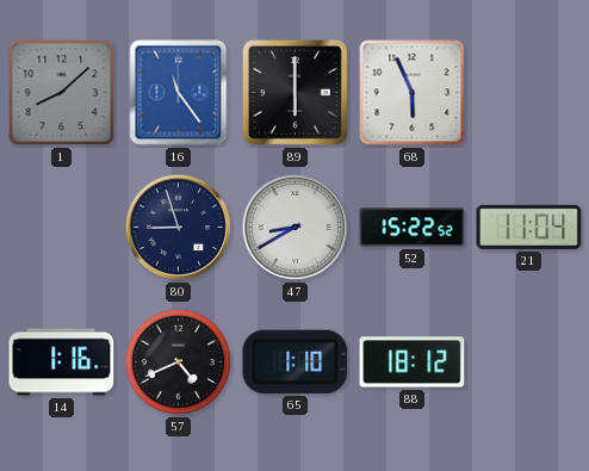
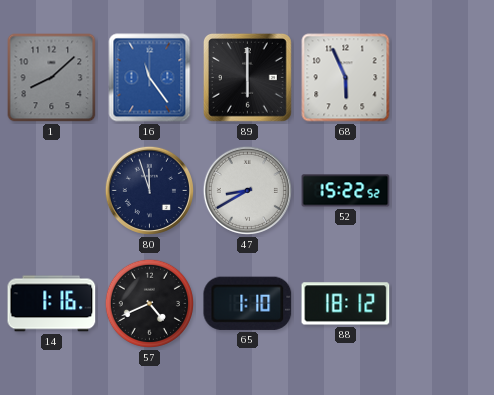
80: 8:57 -> 11:57
21: 11:04 -> none
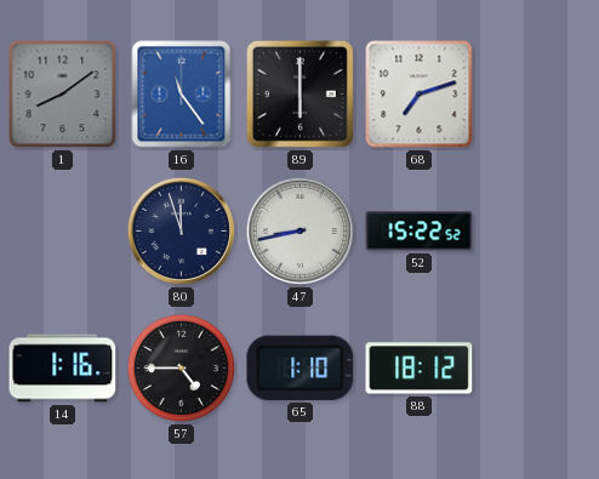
1: 8:08 -> 8:09
68: 5:56 -> 7:12
47: 8:40 -> 8:43
57: 4:41 -> 4:45
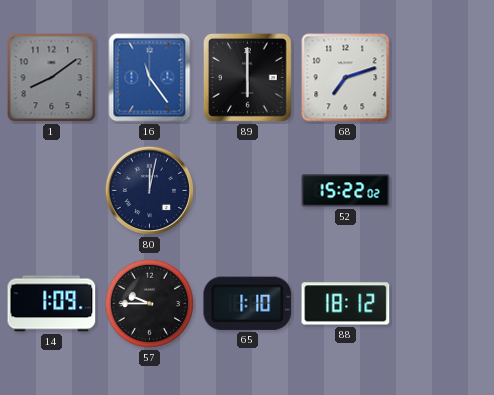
80: 11:57 -> 12:02
47: 8:43 -> none
52: 15:22:52 -> 15:22:02
14: 1:16 -> 1:09
57: 4:45 -> 9:45
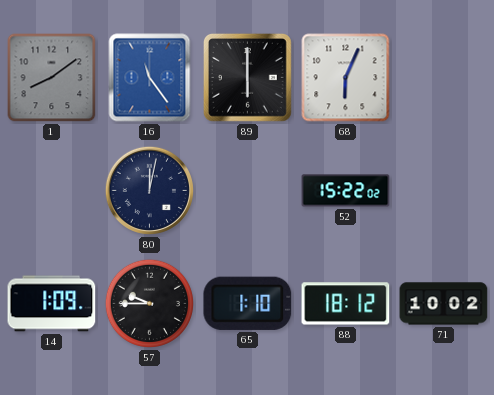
68: 7:12 -> 6:04
71: none -> 10:02
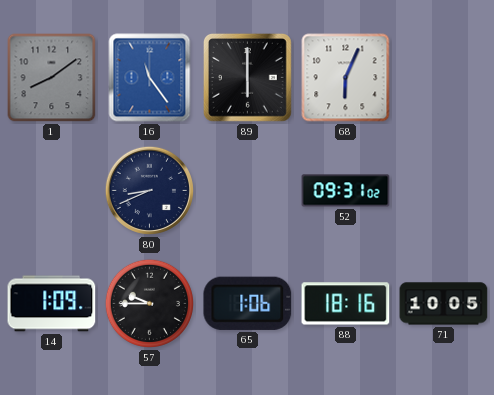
80: 12:02 -> 8:41
52: 15:22 -> 09:31
65: 1:10 -> 1:06
88: 18:12 -> 18:16
71: 10:02 -> 10:05
